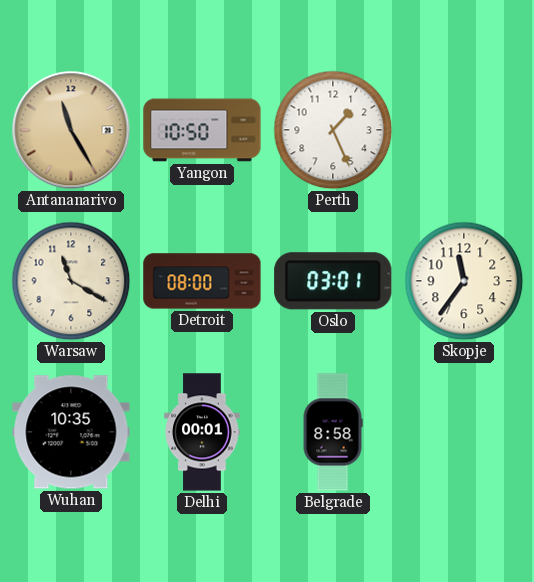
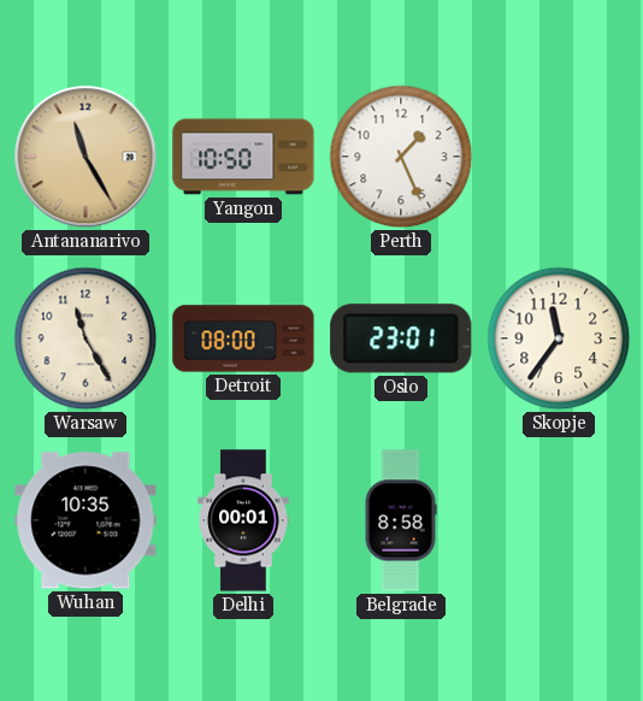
Warsaw: 11:20 -> 11:25
Oslo: 03:01 -> 23:01
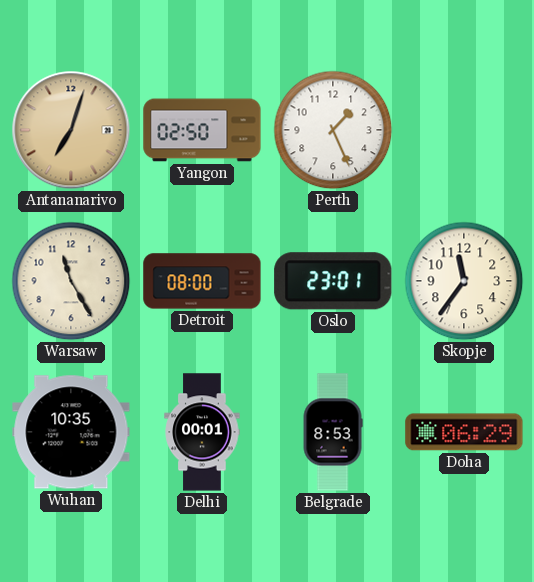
Antananarivo: 11:25 -> 7:03
Yangon: 10:50 -> 02:50
Belgrade: 8:58 -> 8:53
Doha: none -> 06:29
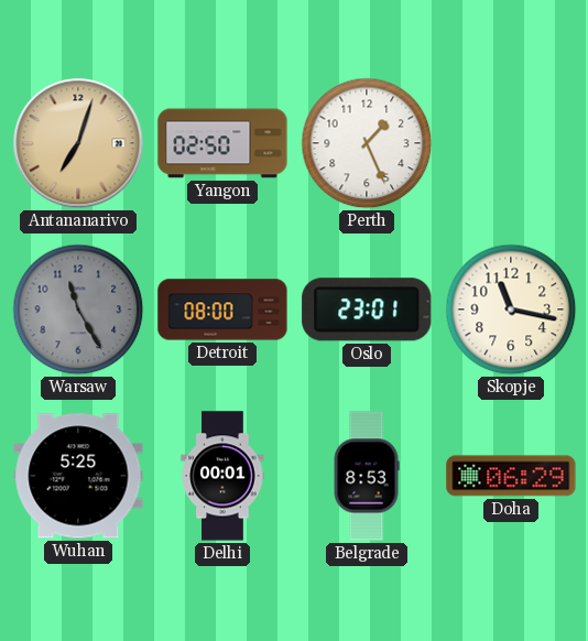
Warsaw dial: cream -> grey
Skopje: 11:36 -> 11:17
Wuhan: 10:35 -> 5:25
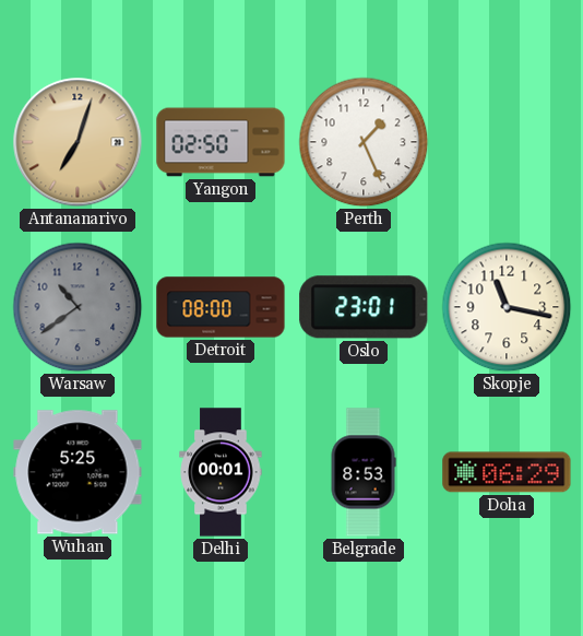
Warsaw: 11:25 -> 10:39
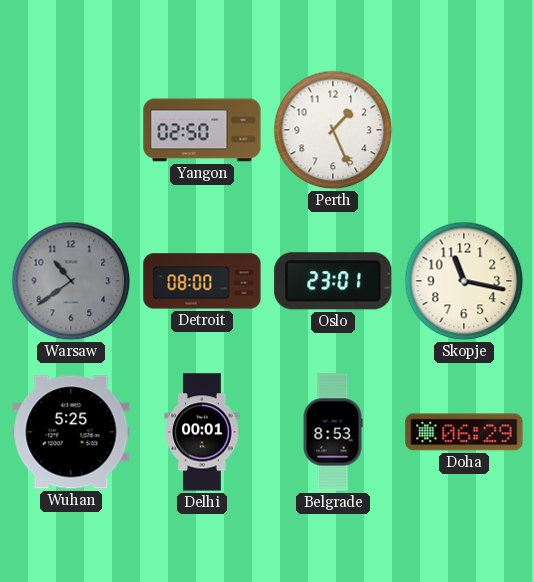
Antananarivo: 7:03 -> none
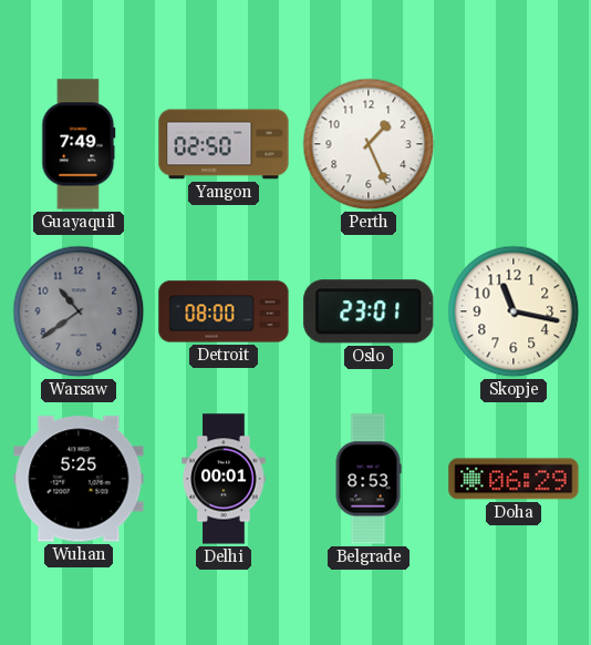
Guayaquil: none -> 7:49
